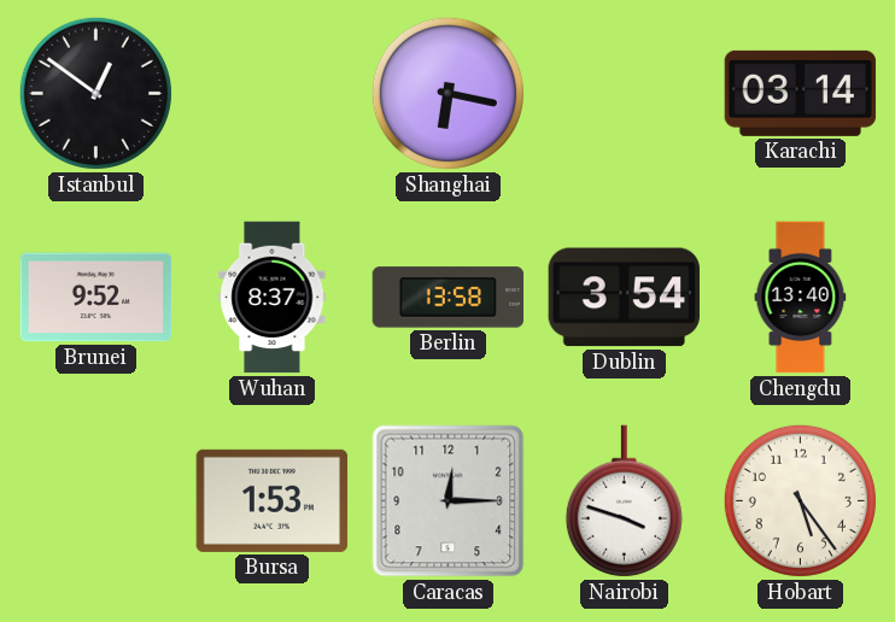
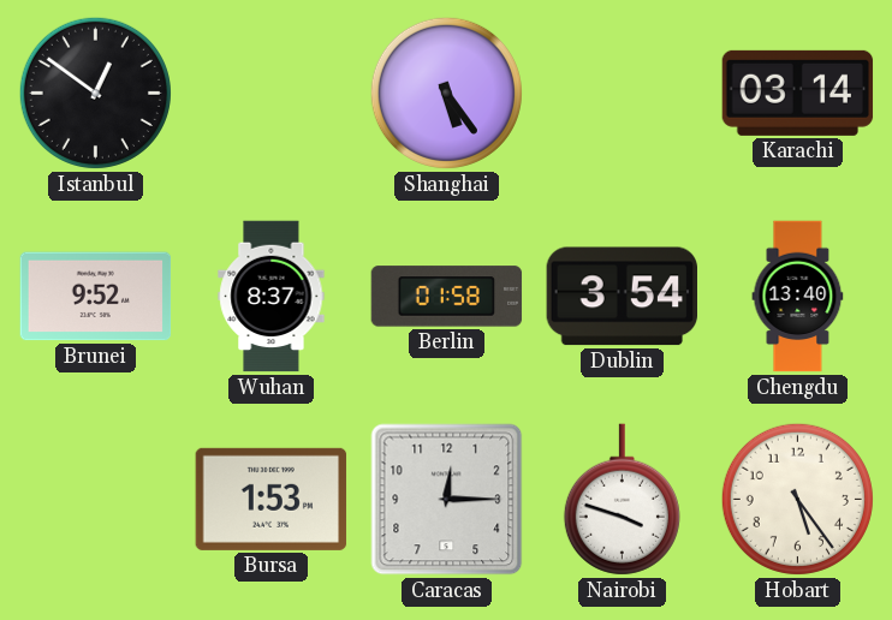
Shanghai: 6:17 -> 5:24
Berlin: 13:58 -> 01:58
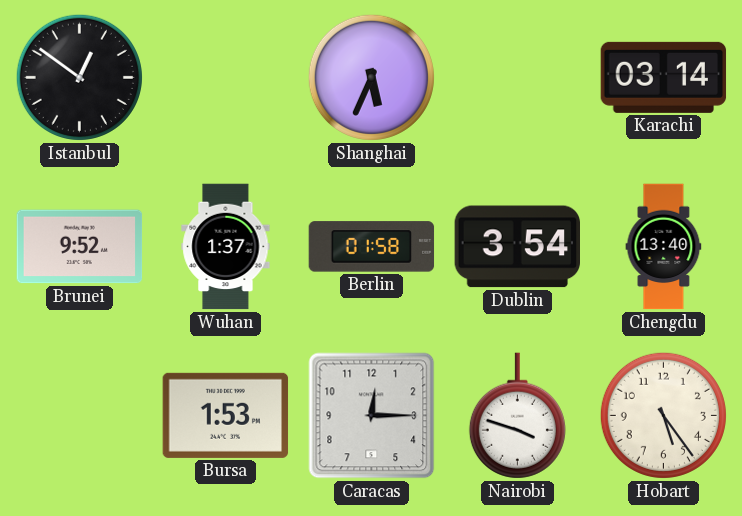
Shanghai: 5:24 -> 5:34
Wuhan: 8:37 -> 1:37
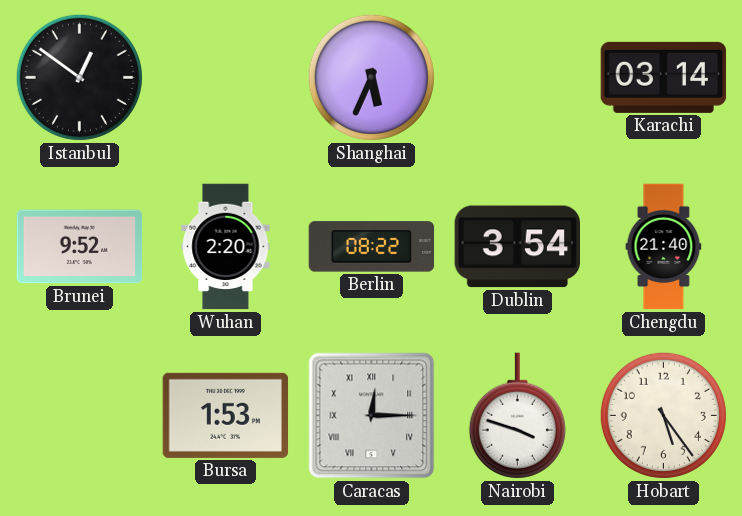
Wuhan: 1:37 -> 2:20
Berlin: 01:58 -> 08:22
Chengdu: 13:40 -> 21:40
Caracas numerals: Arabic -> Roman
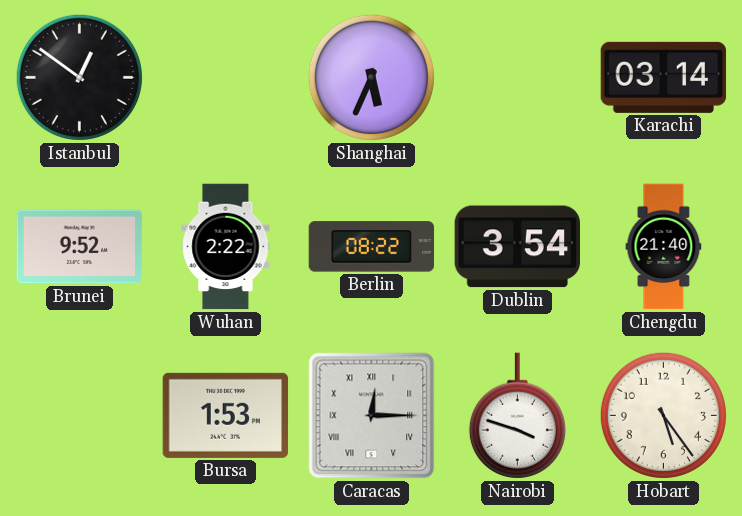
Wuhan: 2:20 -> 2:22
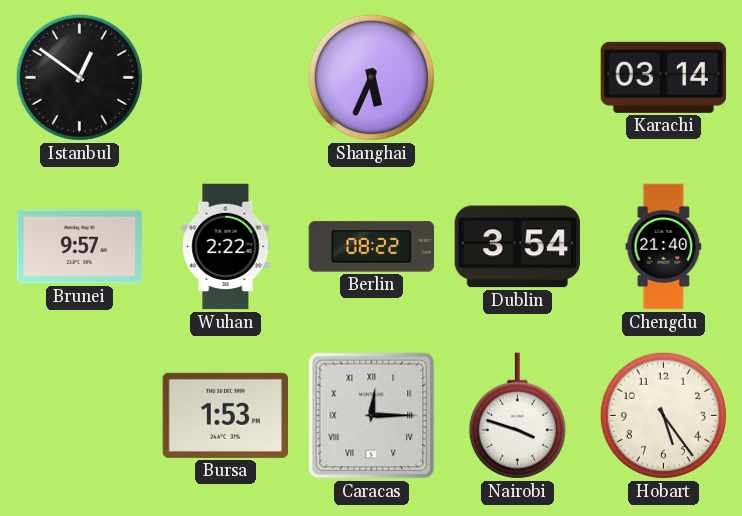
Brunei: 9:52 -> 9:57
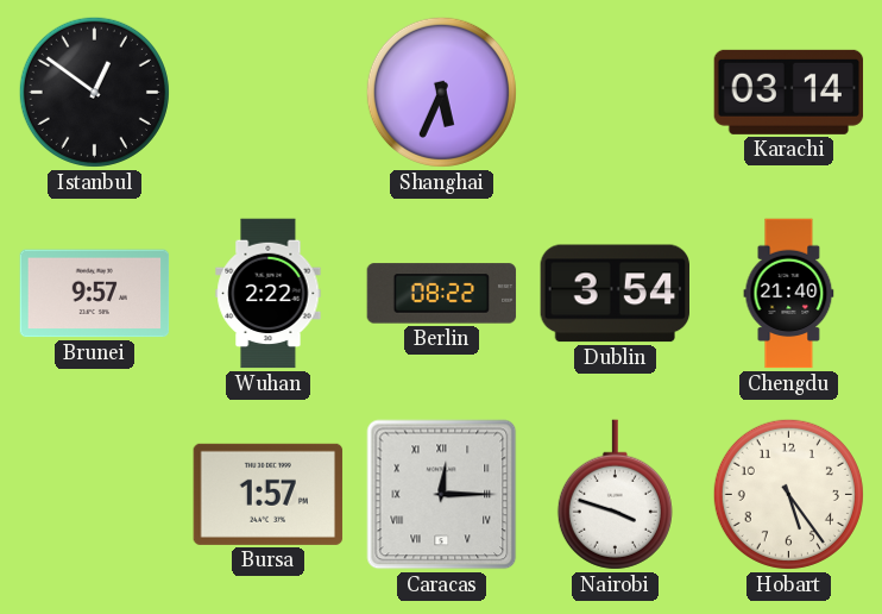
Bursa: 1:53 -> 1:57
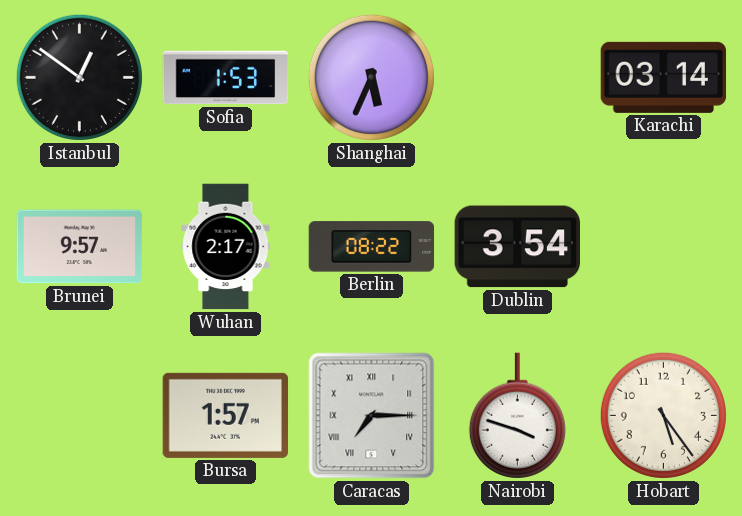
Sofia: none -> 1:53
Wuhan: 2:22 -> 2:17
Chengdu: 21:40 -> none
Caracas: 12:15 -> 7:15
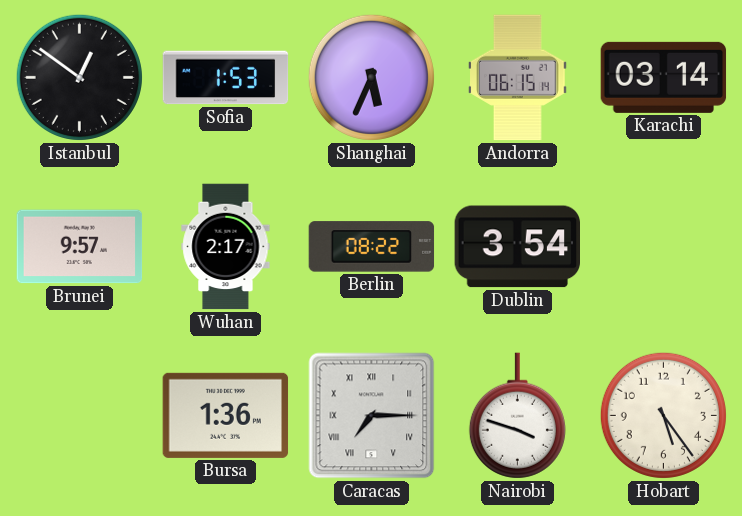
Andorra: none -> 06:15
Bursa: 1:57 -> 1:36
